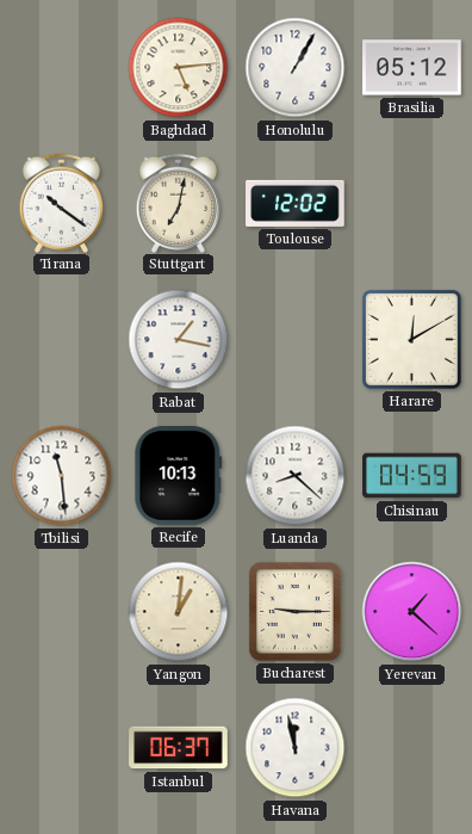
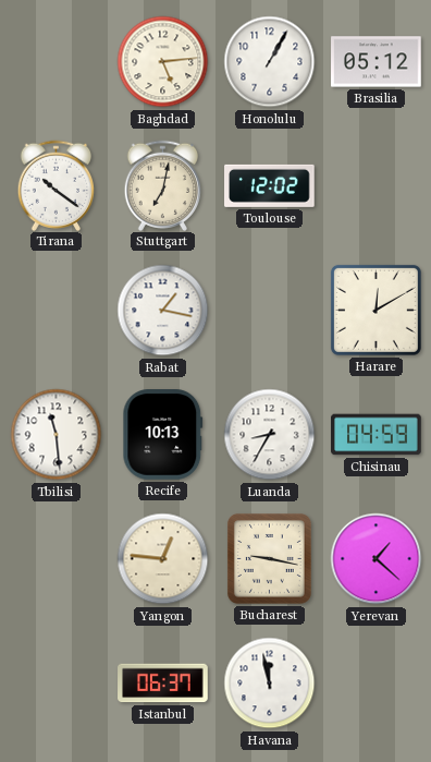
Luanda: 8:22 -> 8:35
Yangon: 1:01 -> 12:46
Bucharest: 9:15 -> 9:17
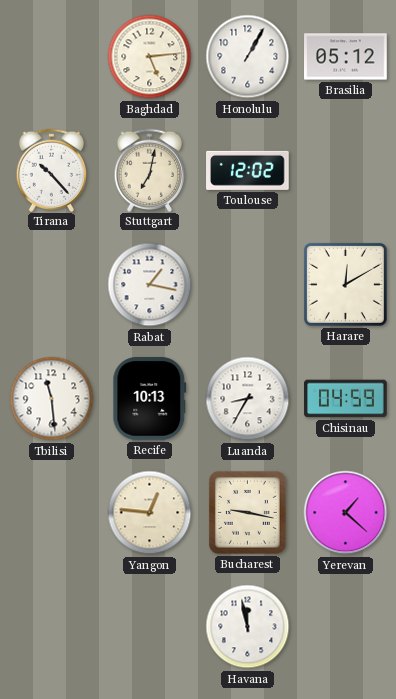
Tirana: 10:21 -> 10:23
Istanbul: 06:37 -> none
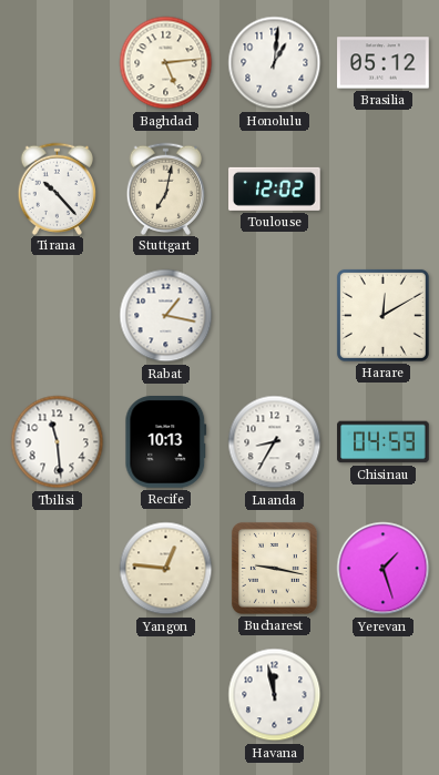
Honolulu: 1:05 -> 1:01
Yerevan: 1:22 -> 1:27
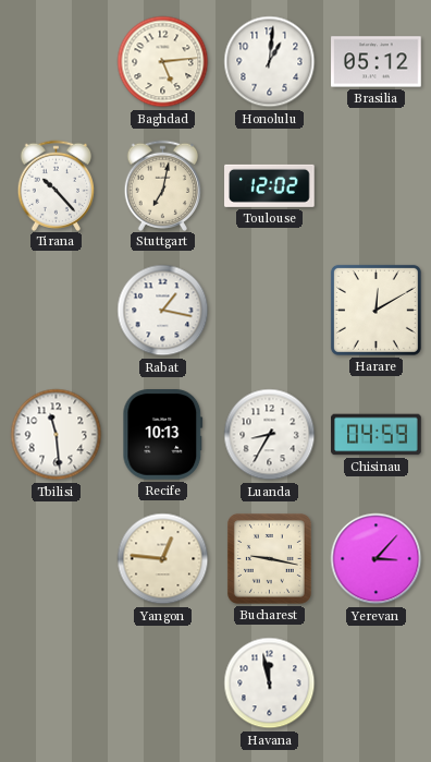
Yerevan: 1:27 -> 3:07
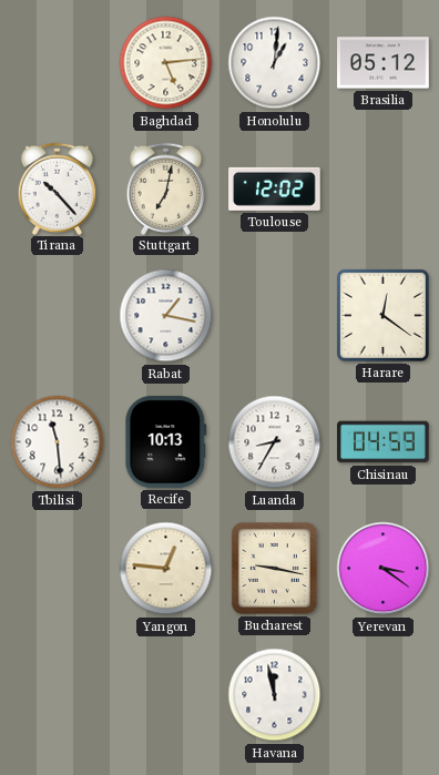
Harare: 12:10 -> 12:21
Yerevan: 3:07 -> 3:21
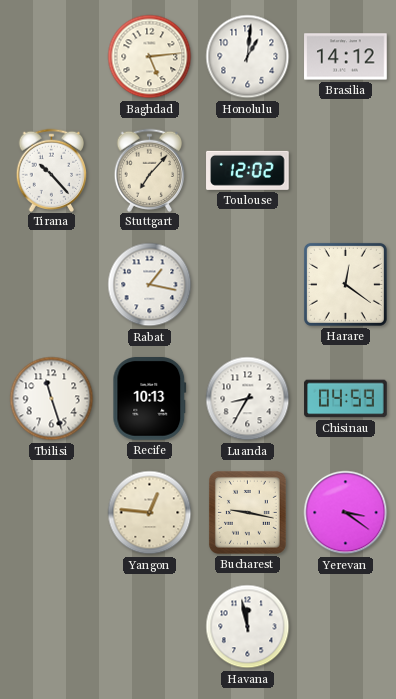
Brasilia: 05:12 -> 14:12
Stuttgart: 7:02 -> 7:07
Tbilisi: 11:29 -> 11:27
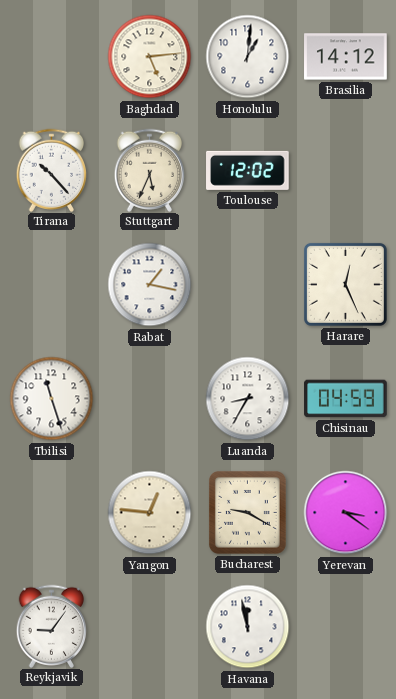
Stuttgart: 7:07 -> 5:34
Harare: 12:21 -> 12:26
Recife: 10:13 -> none
Bucharest: 9:17 -> 9:20
Reykjavik: none -> 9:06
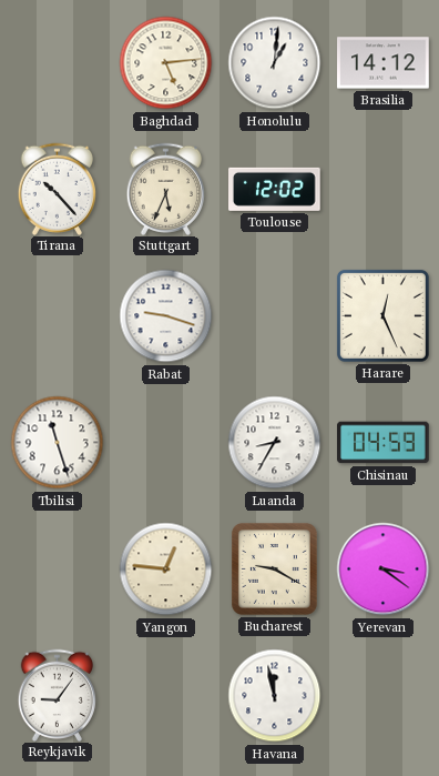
Rabat: 1:17 -> 9:18
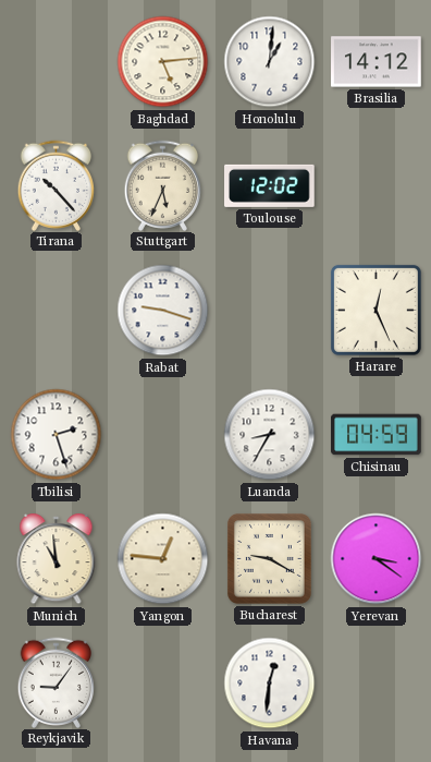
Tbilisi: 11:27 -> 2:27
Munich: none -> 10:59
Havana: 11:58 -> 12:31
